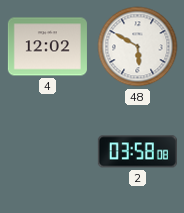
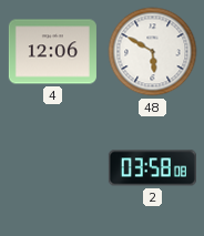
4: 12:02 -> 12:06
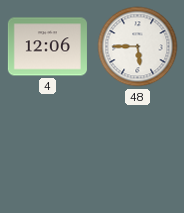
48: 5:50 -> 5:45
2: 03:58 -> none
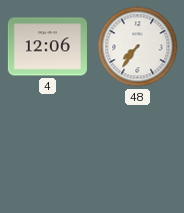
48: 5:45 -> 7:36
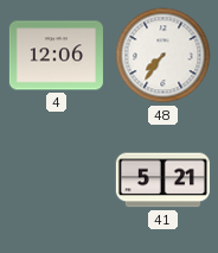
41: none -> 5:21
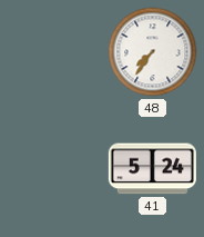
4: 12:06 -> none
41: 5:21 -> 5:24
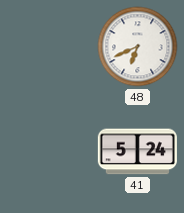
48: 7:36 -> 6:41
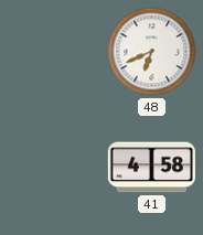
41: 5:24 -> 4:58
